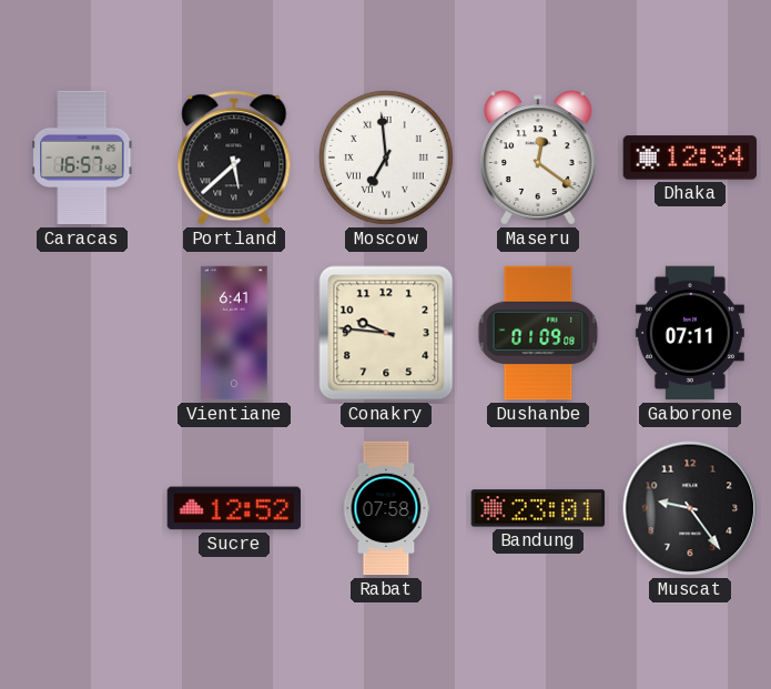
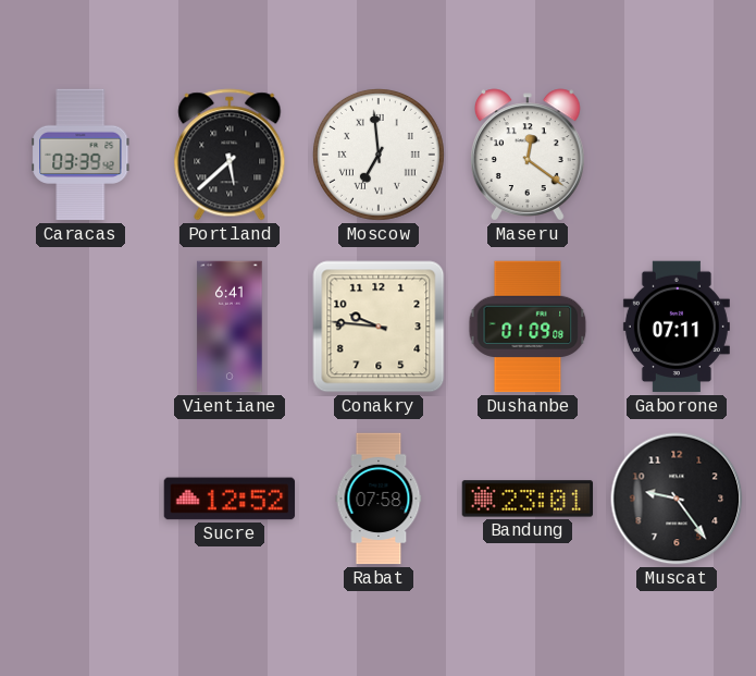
Caracas: 16:57 -> 03:39
Dhaka: 12:34 -> none
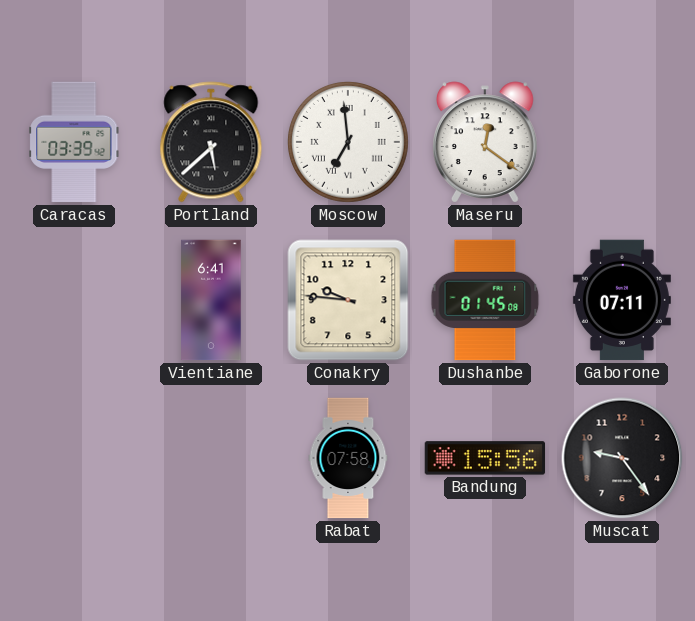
Dushanbe: 01:09 -> 01:45
Sucre: 12:52 -> none
Bandung: 23:01 -> 15:56
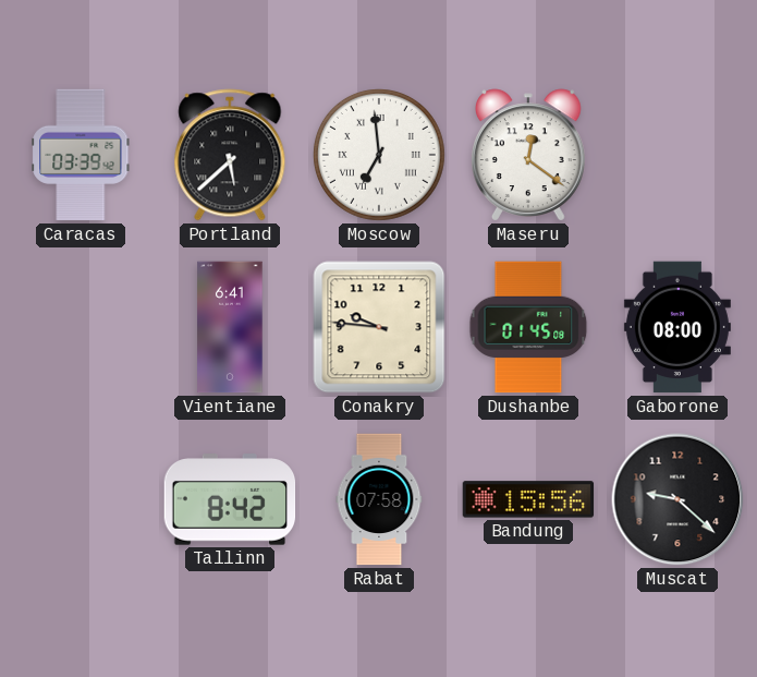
Gaborone: 07:11 -> 08:00
Tallinn: none -> 8:42
Muscat: 9:24 -> 9:22
